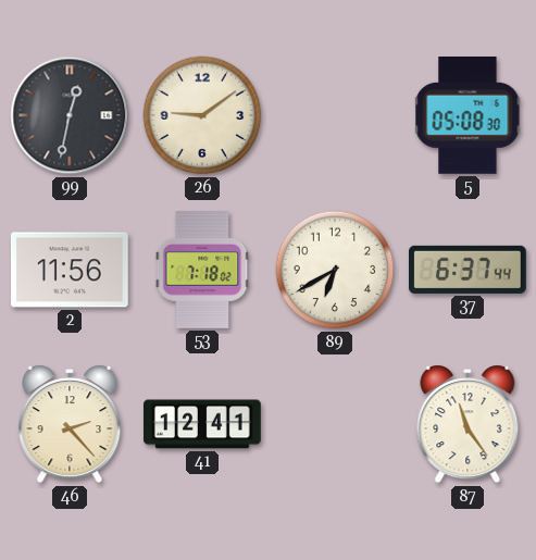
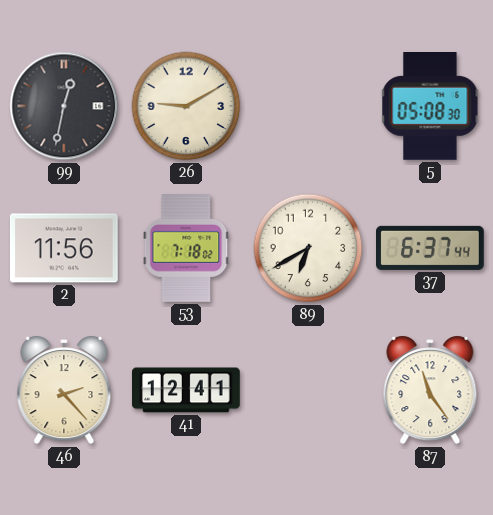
26: 9:09 -> 9:10
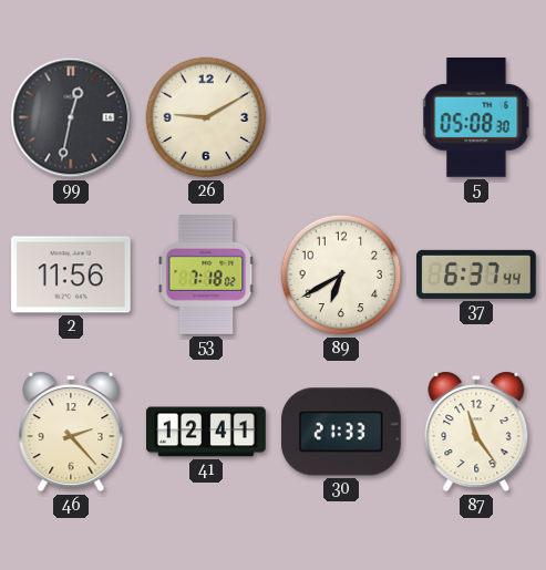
30: none -> 21:33
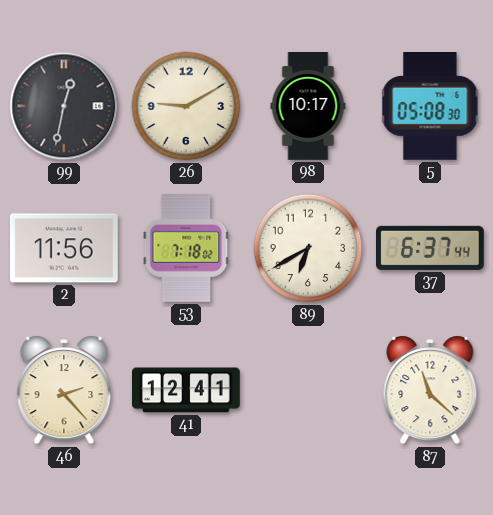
98: none -> 10:17
30: 21:33 -> none
87: 11:24 -> 11:22
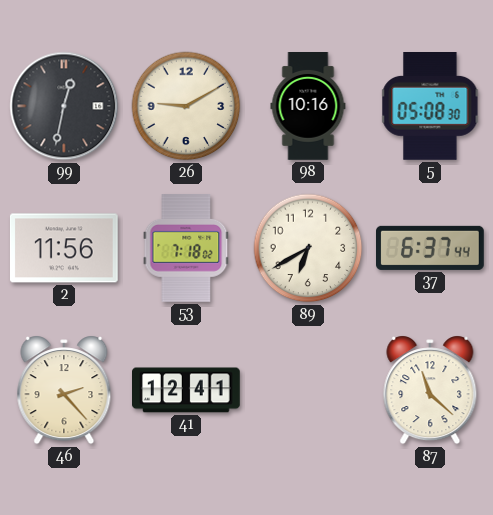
98: 10:17 -> 10:16
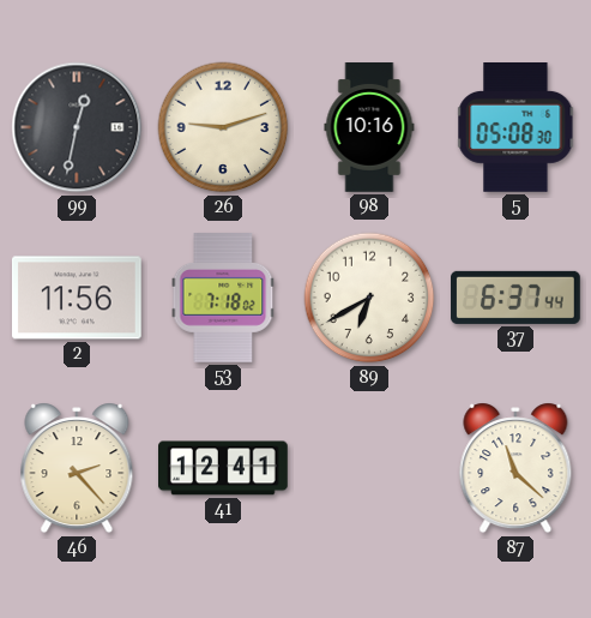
26: 9:10 -> 9:12
